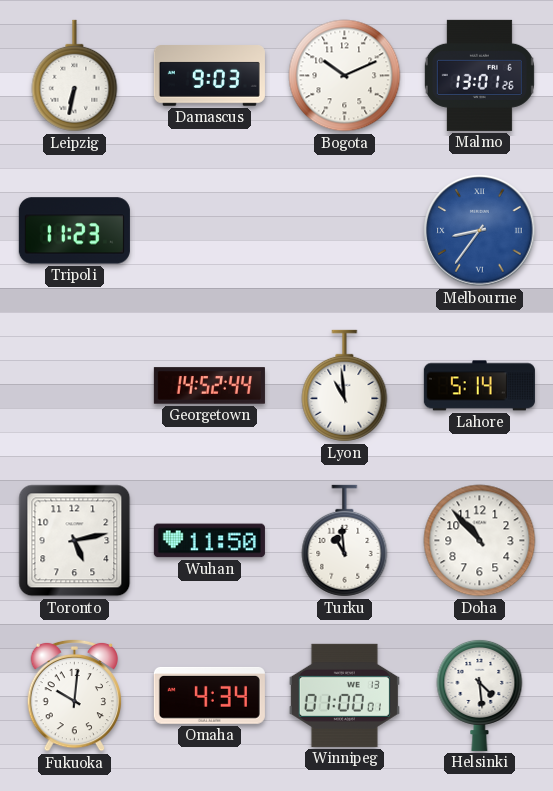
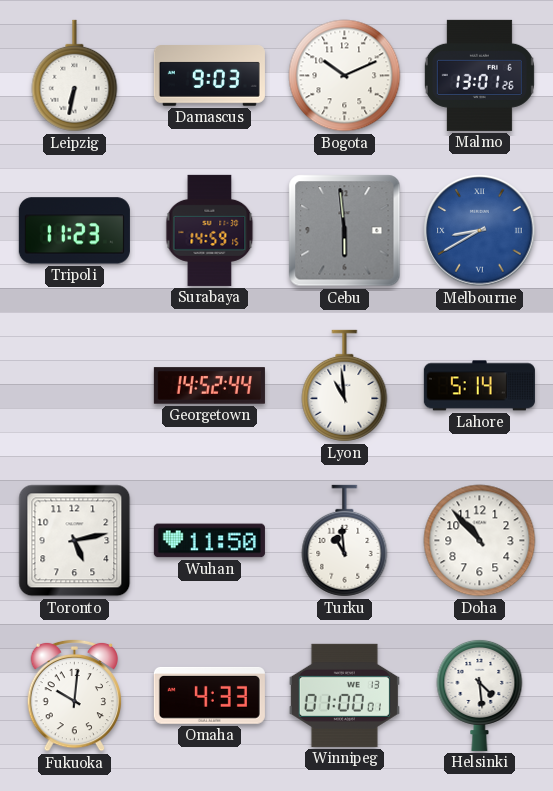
Surabaya: none -> 14:59
Cebu: none -> 5:59
Melbourne: 8:36 -> 8:40
Omaha: 4:34 -> 4:33
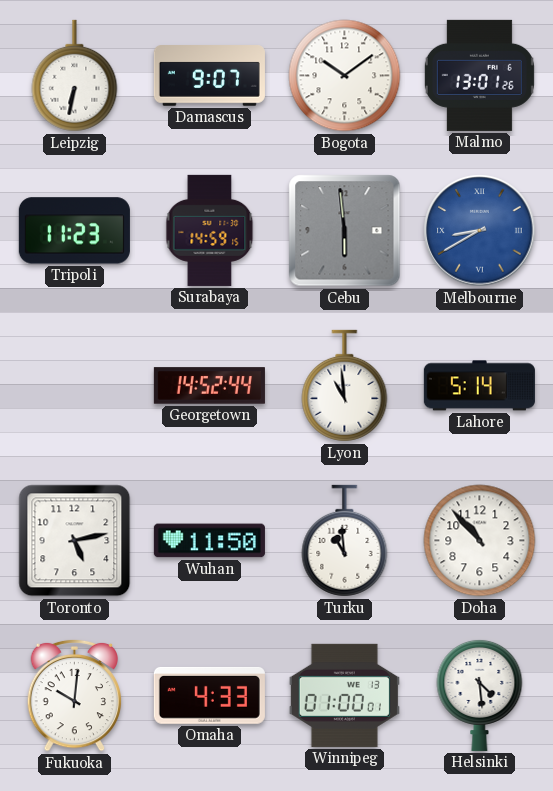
Damascus: 9:03 -> 9:07
Bogota: 10:11 -> 10:09
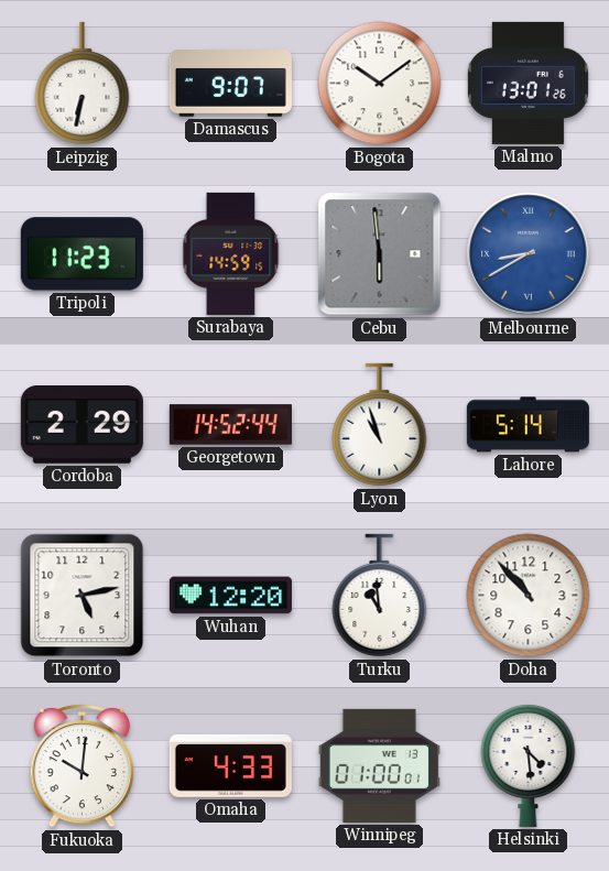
Cordoba: none -> 2:29
Lyon: 10:59 -> 10:57
Wuhan: 11:50 -> 12:20
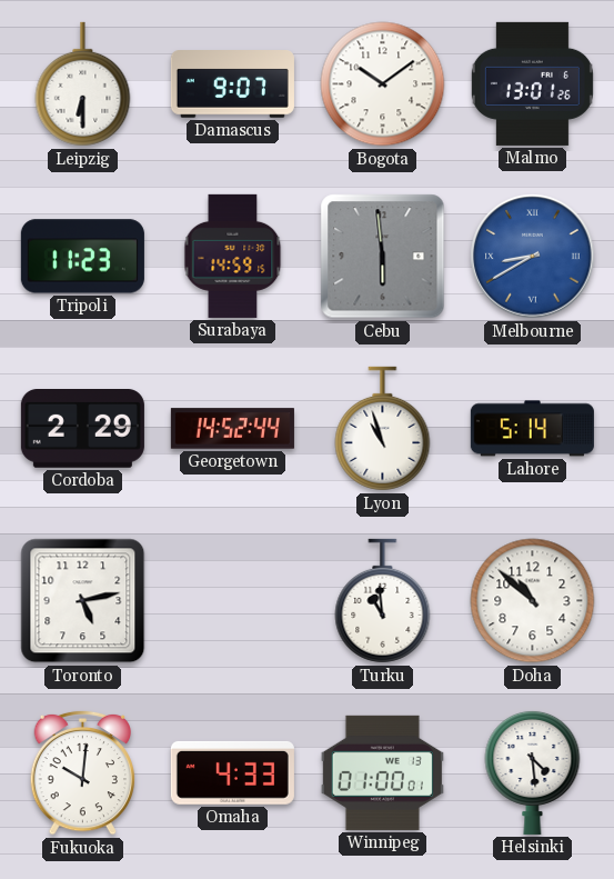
Leipzig: 6:32 -> 6:30
Wuhan: 12:20 -> none
Doha: 10:53 -> 10:52
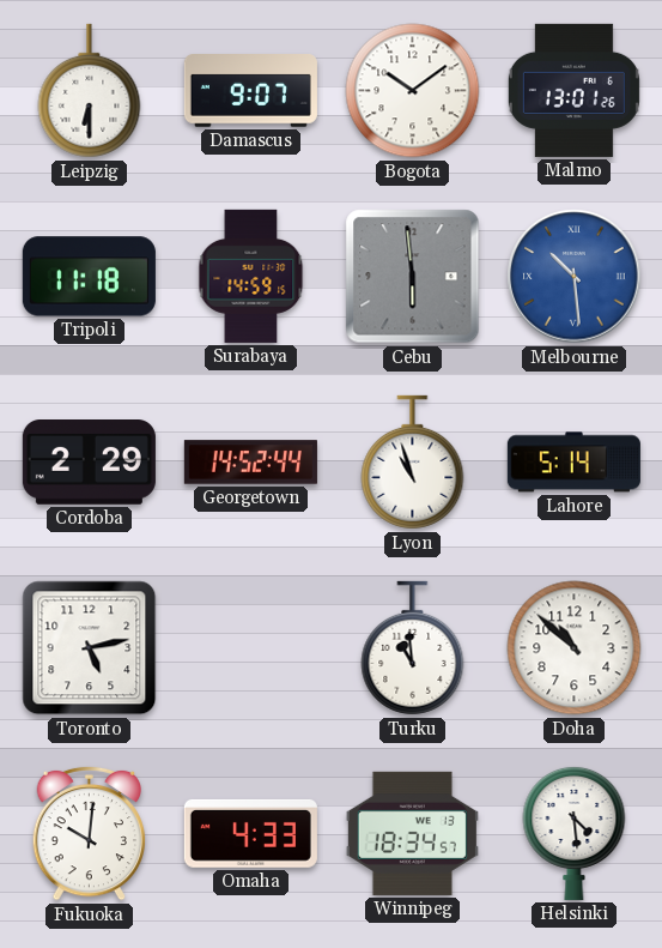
Tripoli: 11:23 -> 11:18
Melbourne: 8:40 -> 10:29
Winnipeg: 01:00 -> 18:34
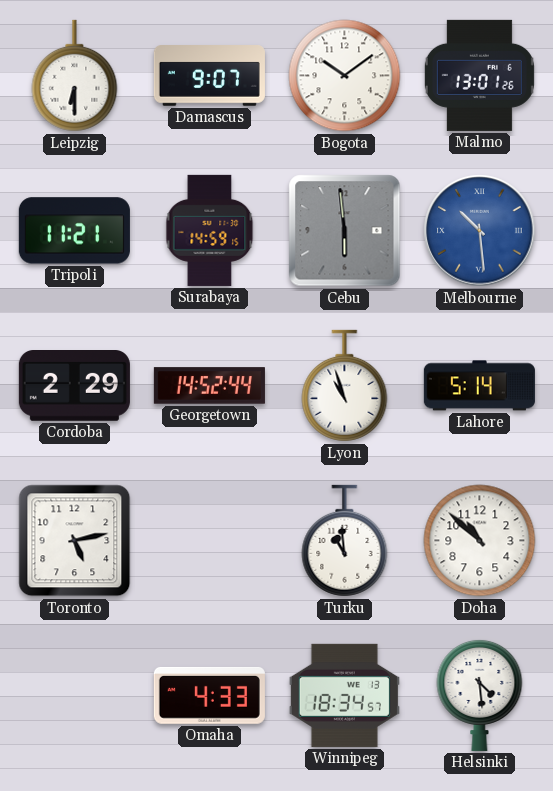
Tripoli: 11:18 -> 11:21
Fukuoka: 10:01 -> none
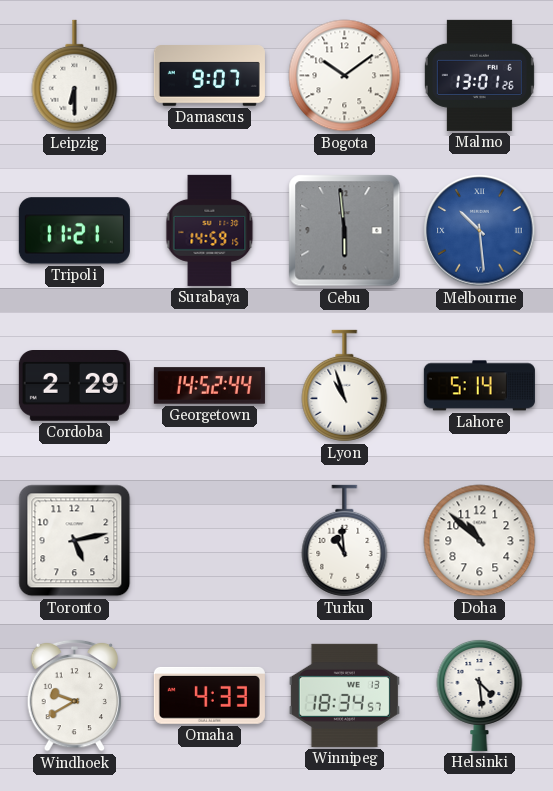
Windhoek: none -> 9:40
